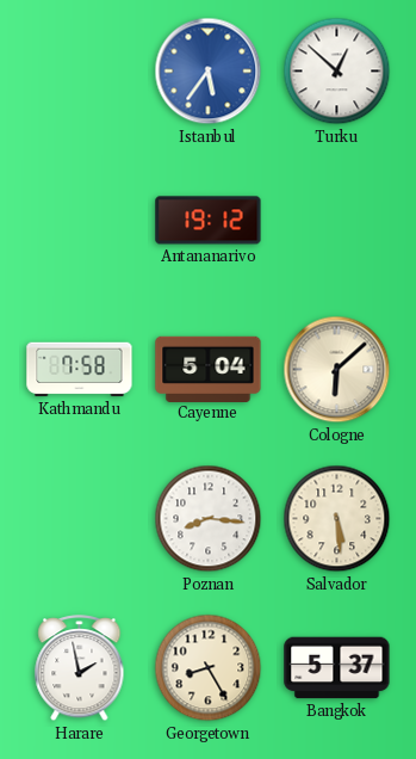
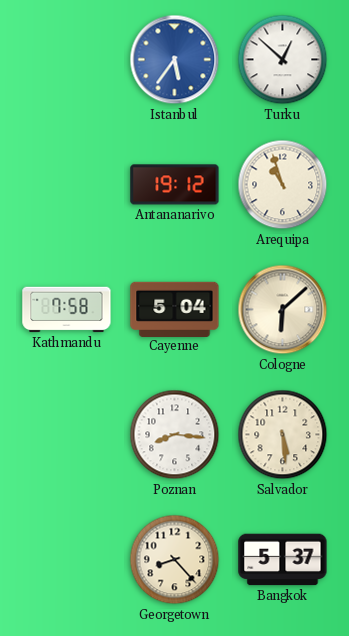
Arequipa: none -> 10:57
Harare: 1:58 -> none
Georgetown: 8:25 -> 8:23
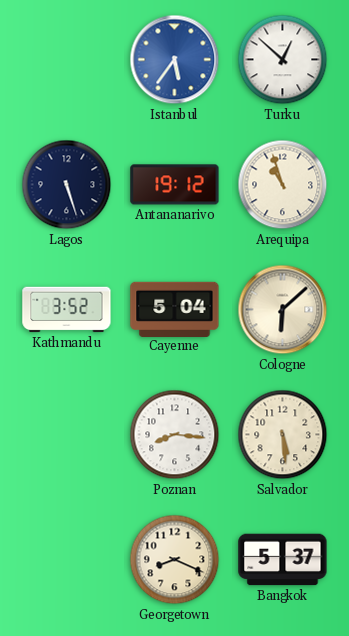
Lagos: none -> 5:27
Kathmandu: 7:58 -> 3:52
Georgetown: 8:23 -> 8:19
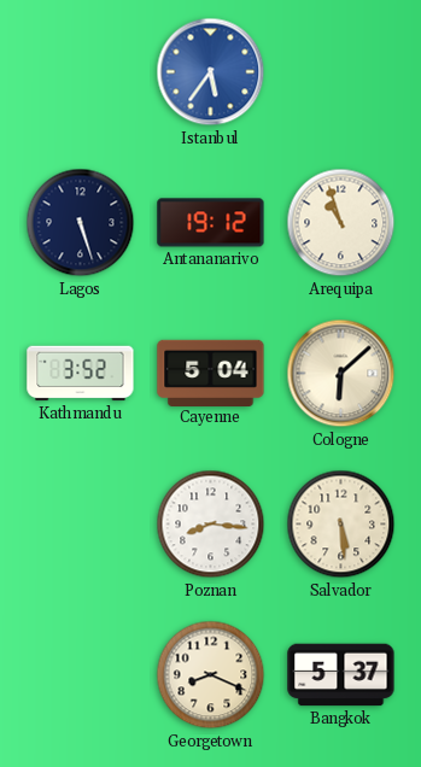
Turku: 12:52 -> none
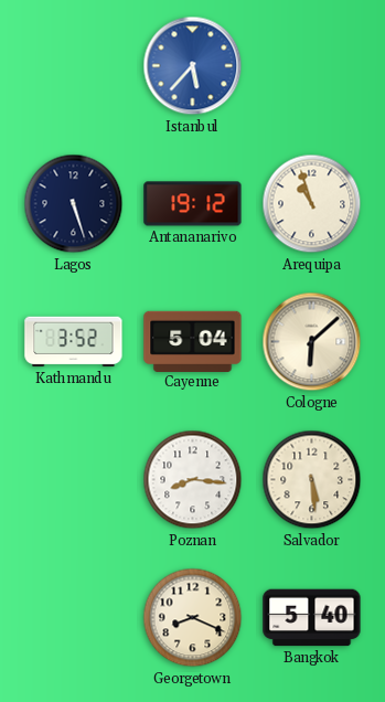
Istanbul: 5:36 -> 5:37
Bangkok: 5:37 -> 5:40
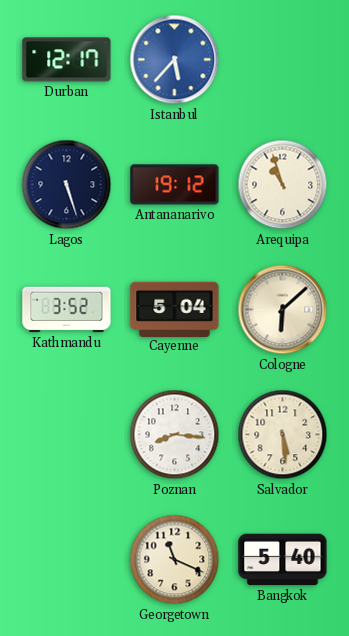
Durban: none -> 12:17
Georgetown: 8:19 -> 11:19
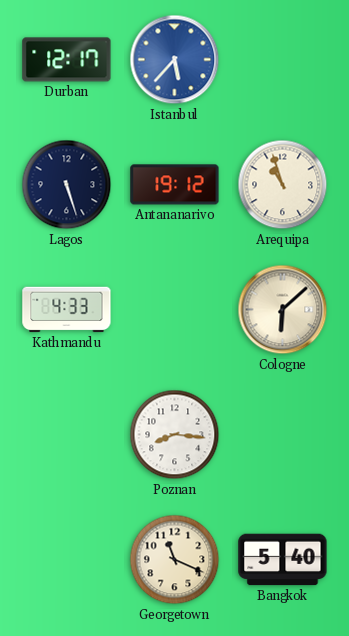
Kathmandu: 3:52 -> 4:33
Cayenne: 5:04 -> none
Salvador: 5:29 -> none
